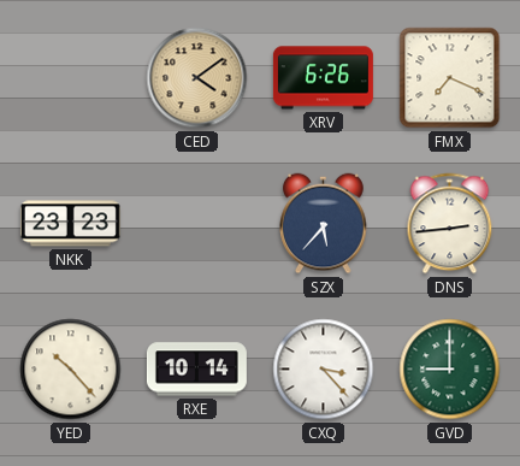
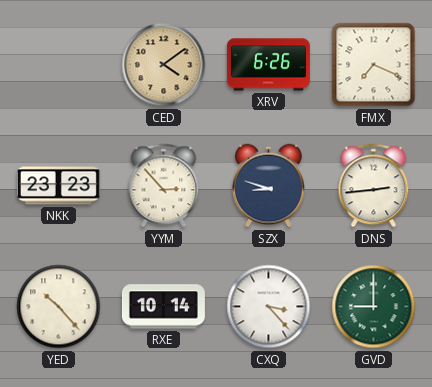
YYM: none -> 2:53
SZX: 5:37 -> 8:48
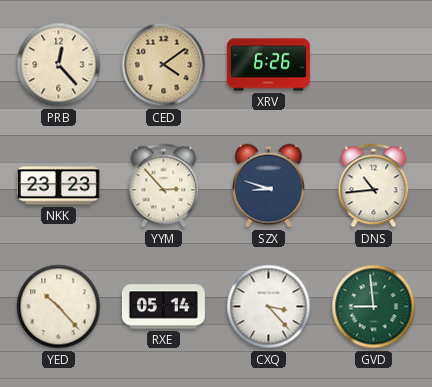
PRB: none -> 12:23
FMX: 7:19 -> none
DNS: 2:44 -> 10:44
RXE: 10:14 -> 05:14
GVD: 9:00 -> 8:59
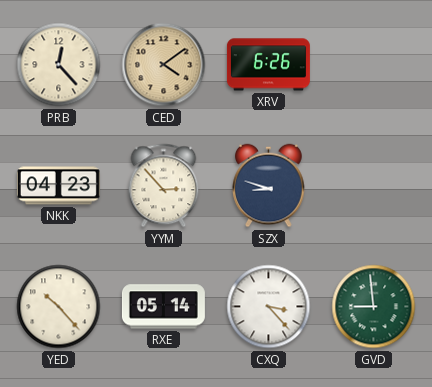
NKK: 23:23 -> 04:23
DNS: 10:44 -> none
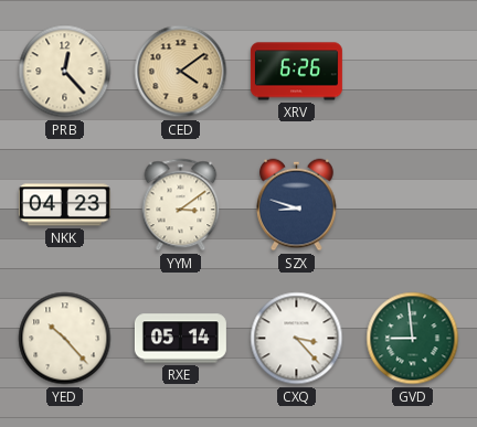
YYM: 2:53 -> 3:09
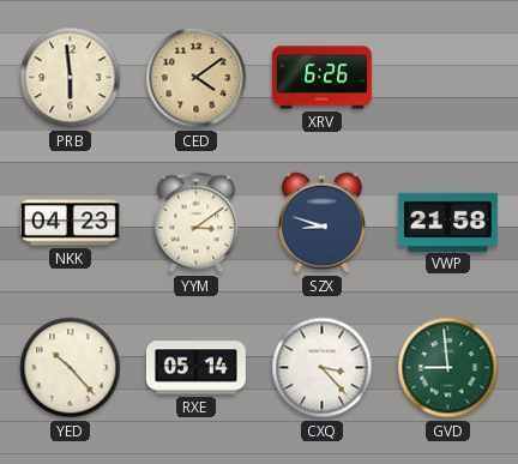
PRB: 12:23 -> 5:59
VWP: none -> 21:58
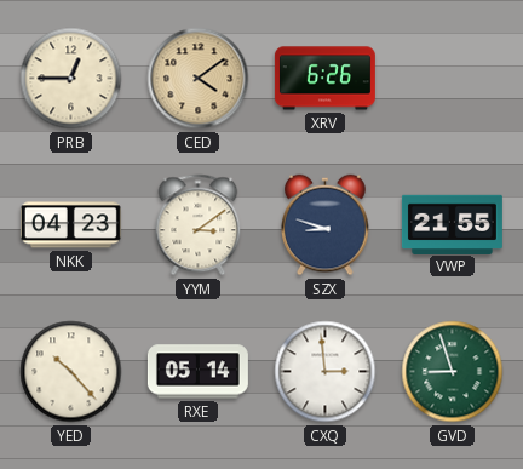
PRB: 5:59 -> 12:45
VWP: 21:58 -> 21:55
CXQ: 3:23 -> 2:59
GVD: 8:59 -> 8:57
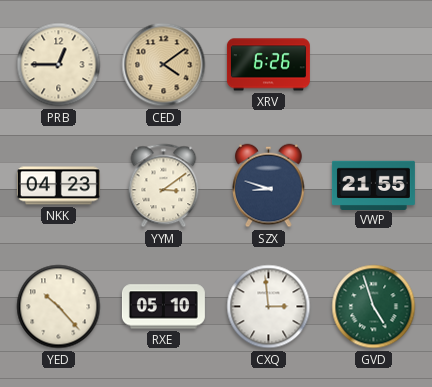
RXE: 05:14 -> 05:10
GVD: 8:57 -> 4:57
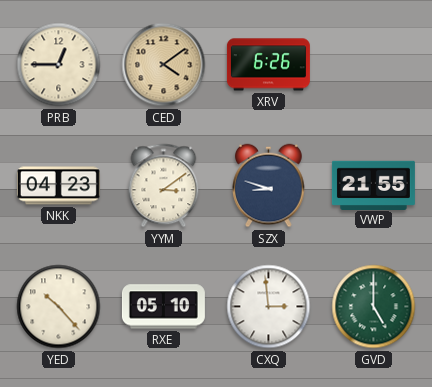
GVD: 4:57 -> 5:00
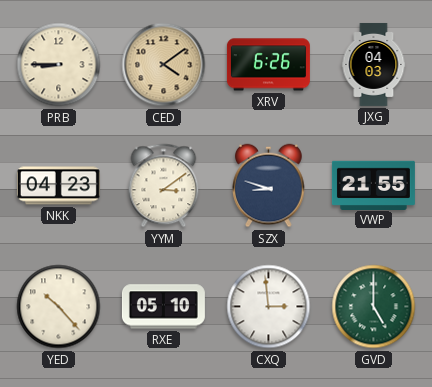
PRB: 12:45 -> 8:45
JXG: none -> 04:03
